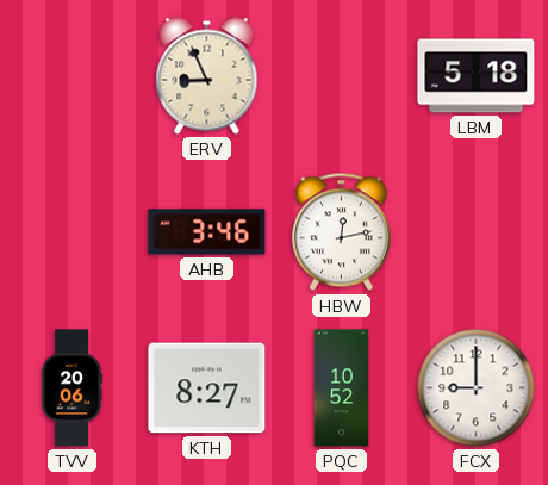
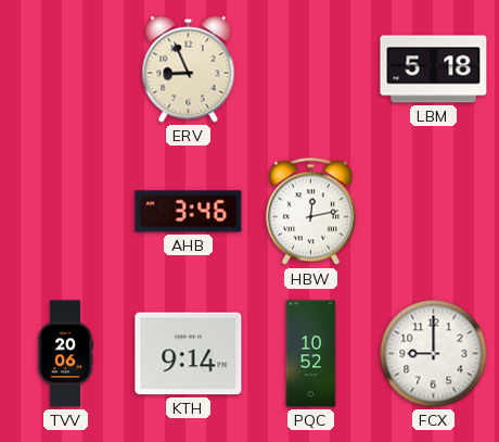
KTH: 8:27 -> 9:14
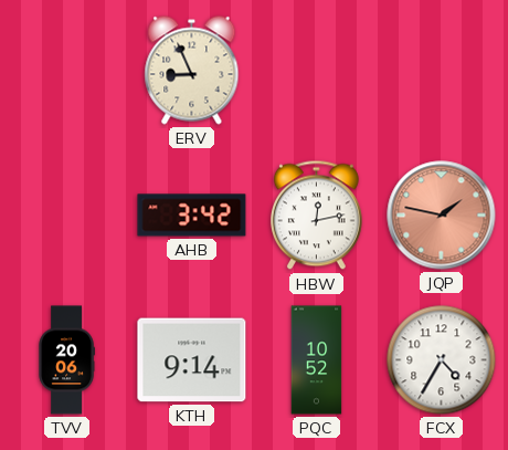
LBM: 5:18 -> none
AHB: 3:46 -> 3:42
JQP: none -> 1:47
FCX: 9:00 -> 4:35
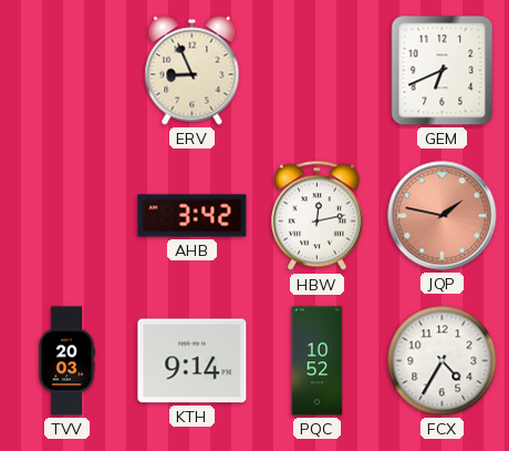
GEM: none -> 6:41
TVV: 20:06 -> 20:03
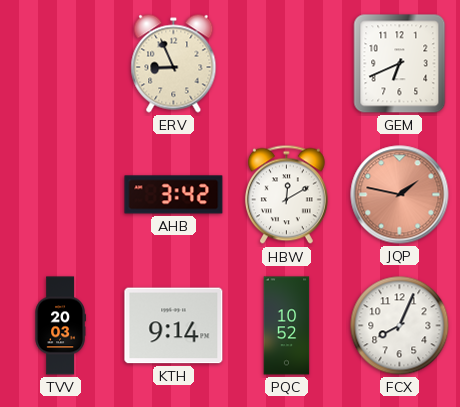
HBW: 12:13 -> 12:10
FCX: 4:35 -> 8:04
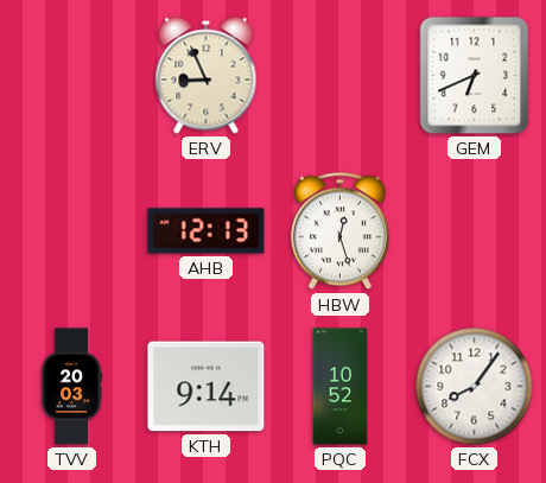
AHB: 3:42 -> 12:13
HBW: 12:10 -> 12:27
JQP: 1:47 -> none
FCX: 8:04 -> 8:06
